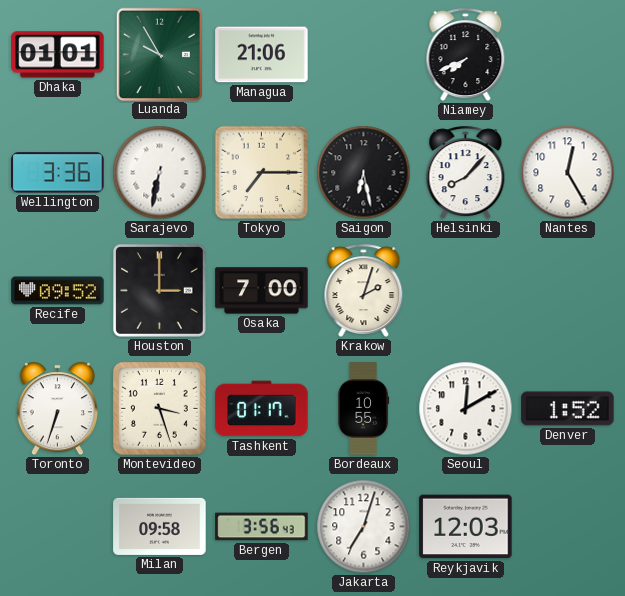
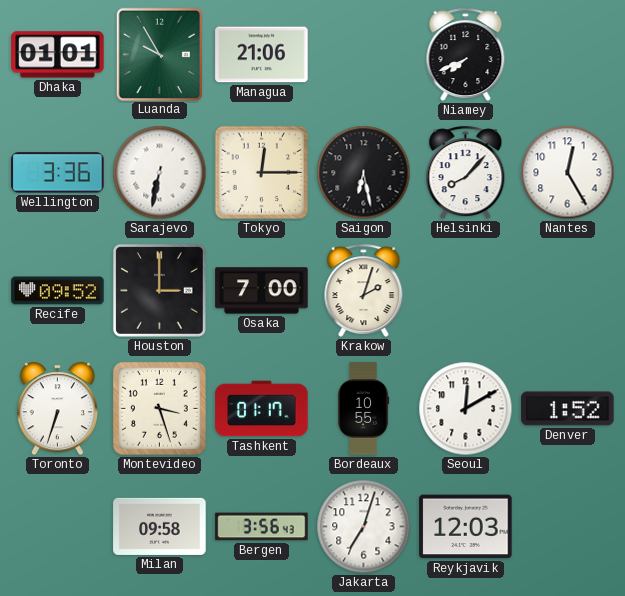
Tokyo: 7:15 -> 12:15
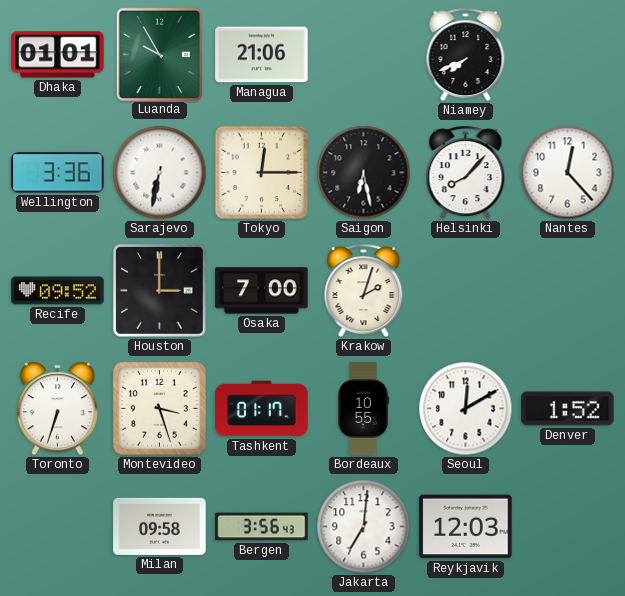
Nantes: 12:25 -> 12:23
Jakarta: 7:03 -> 7:01
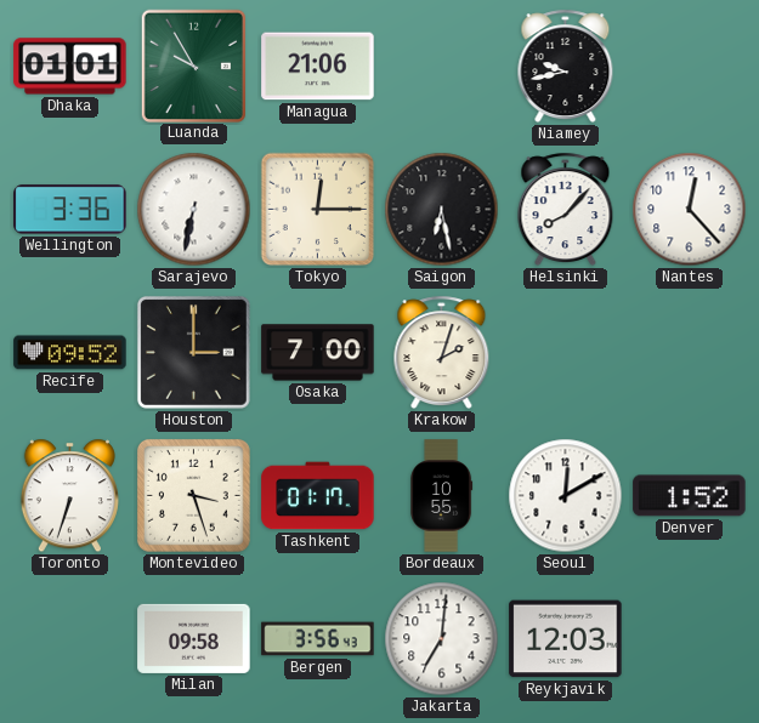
Niamey: 7:41 -> 9:43
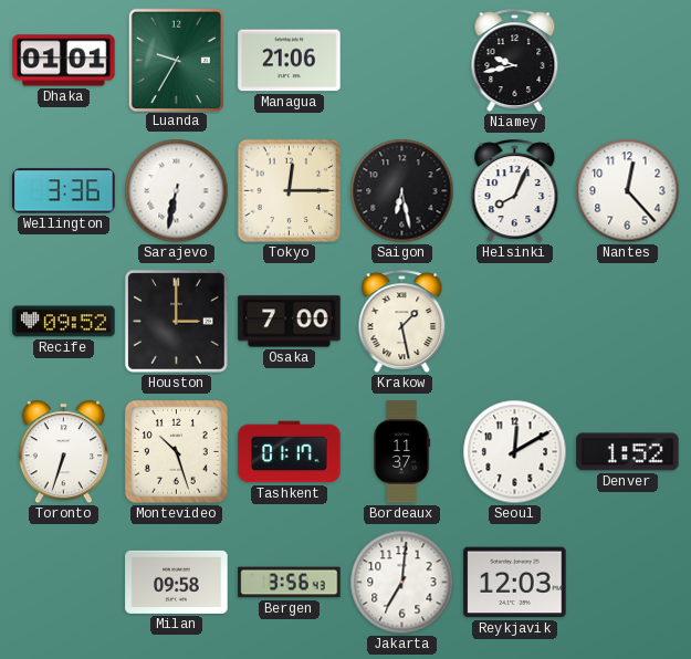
Luanda: 9:55 -> 9:35
Helsinki: 8:07 -> 8:04
Krakow: 2:03 -> 1:28
Montevideo: 3:27 -> 10:27
Bordeaux: 10:55 -> 11:37
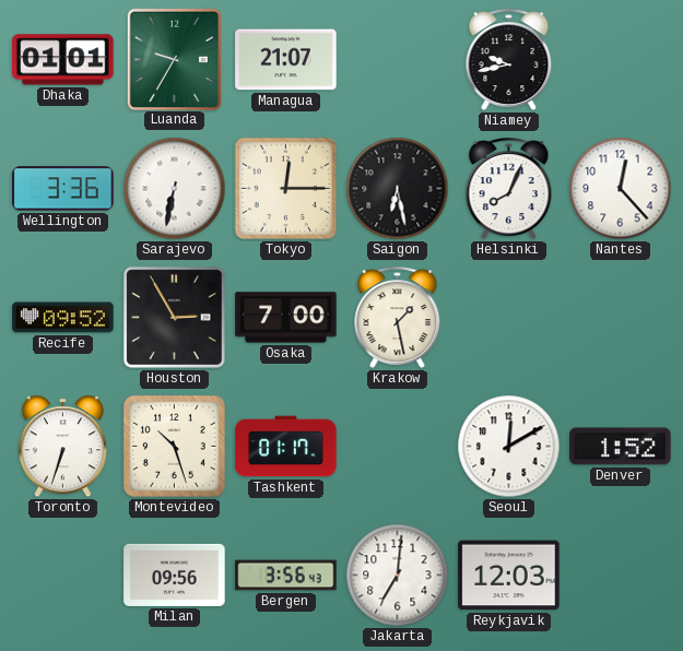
Managua: 21:06 -> 21:07
Houston: 3:00 -> 2:55
Bordeaux: 11:37 -> none
Milan: 09:58 -> 09:56
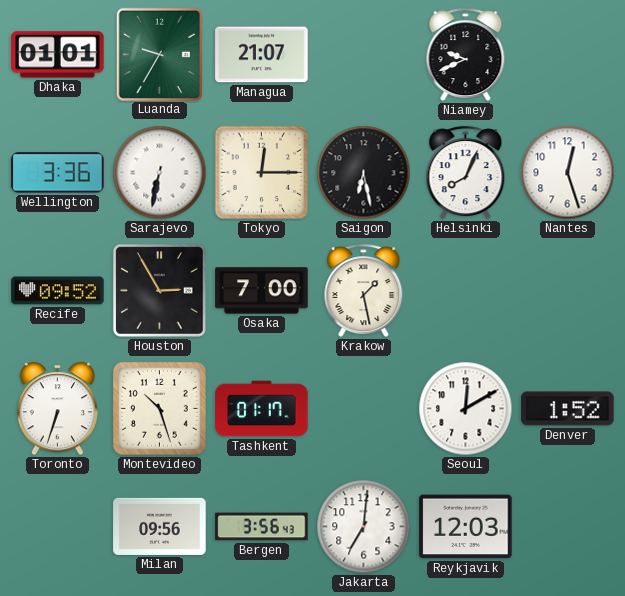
Niamey: 9:43 -> 9:41
Nantes: 12:23 -> 12:27
